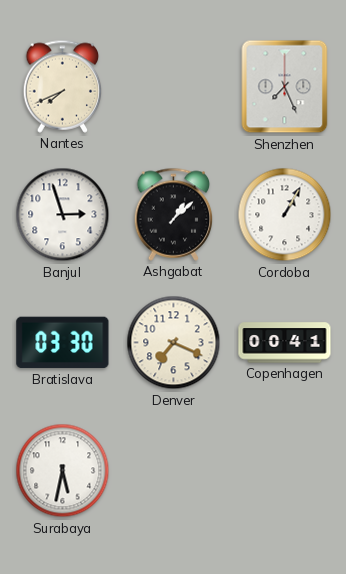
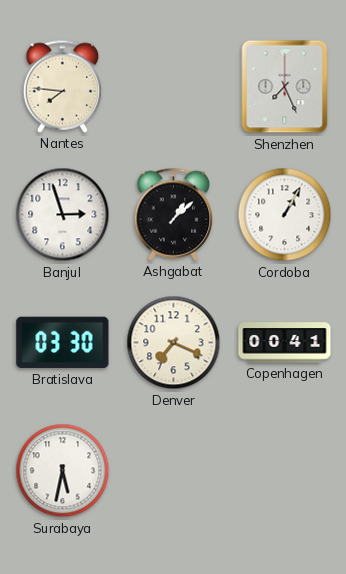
Nantes: 7:41 -> 7:46
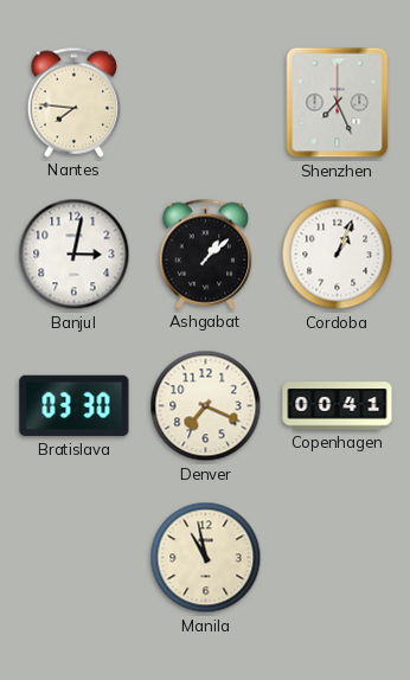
Banjul: 2:57 -> 3:02
Cordoba: 1:05 -> 1:04
Surabaya: 5:32 -> none
Manila: none -> 10:58
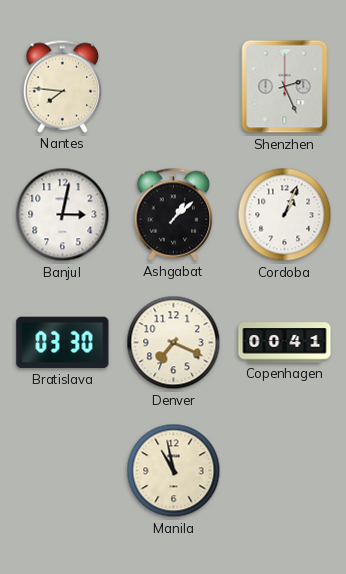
Shenzhen: 7:26 -> 2:26
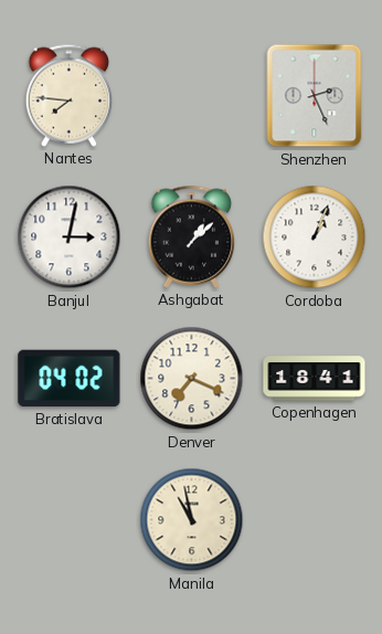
Bratislava: 03:30 -> 04:02
Copenhagen: 00:41 -> 18:41
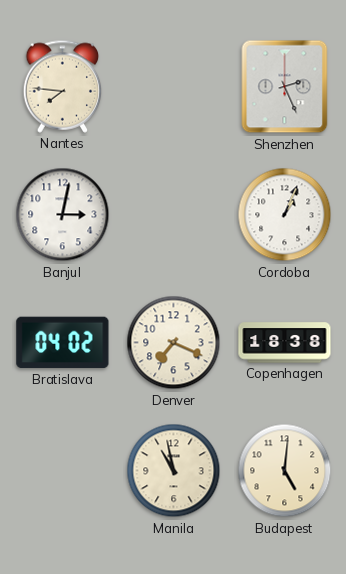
Ashgabat: 1:08 -> none
Copenhagen: 18:41 -> 18:38
Budapest: none -> 5:01
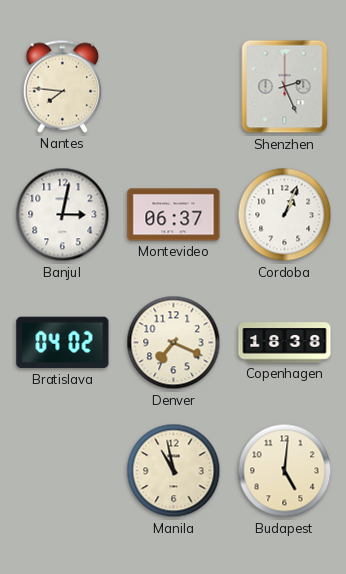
Montevideo: none -> 06:37
